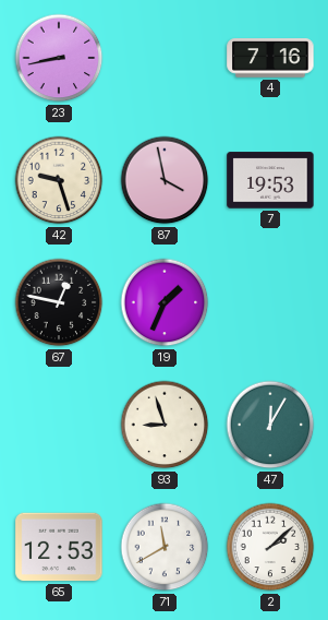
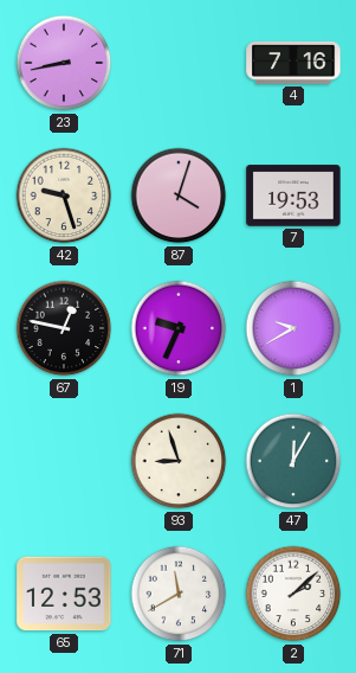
87: 3:58 -> 4:03
19: 1:34 -> 9:34
1: none -> 9:40
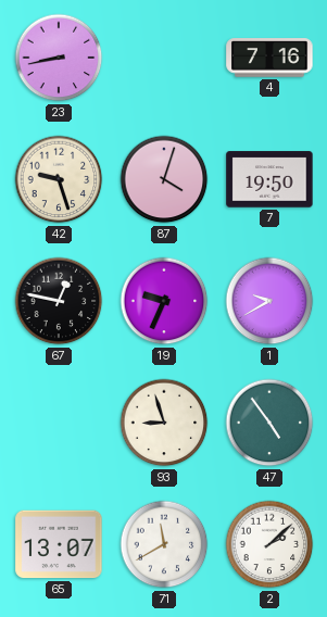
7: 19:53 -> 19:50
47: 12:05 -> 4:54
65: 12:53 -> 13:07
